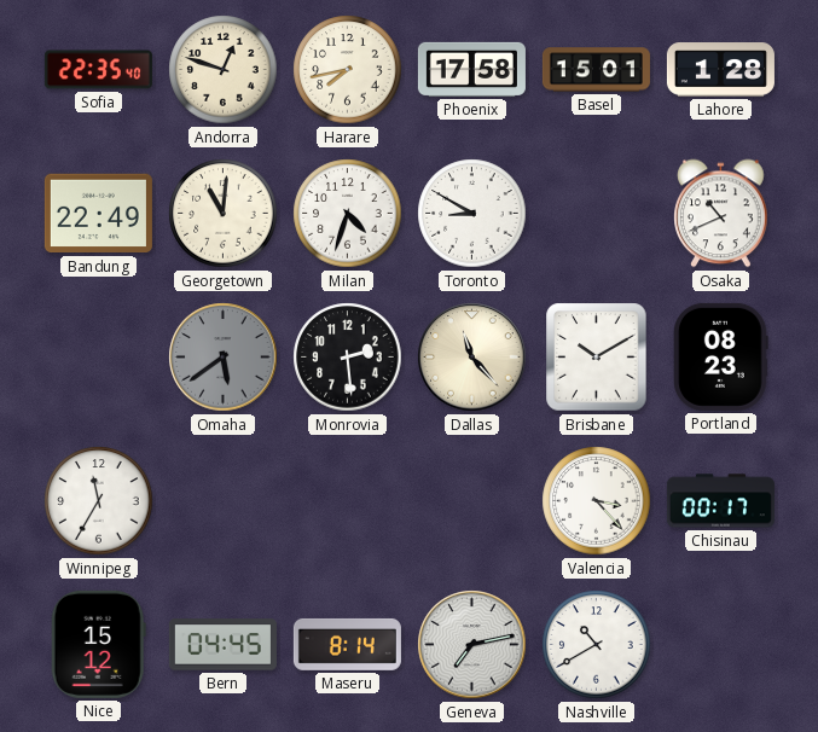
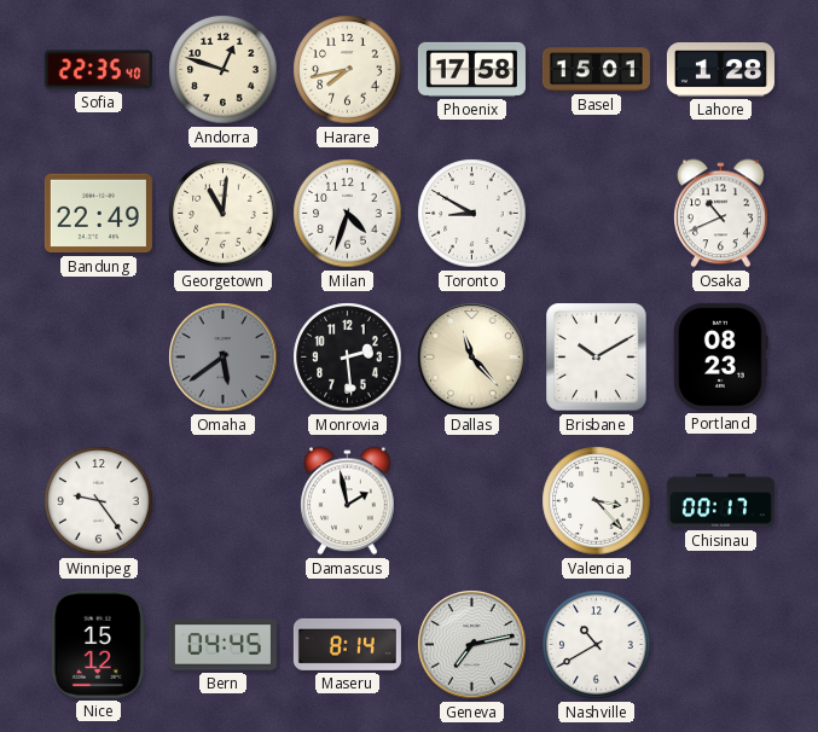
Winnipeg: 11:35 -> 9:24
Damascus: none -> 1:58
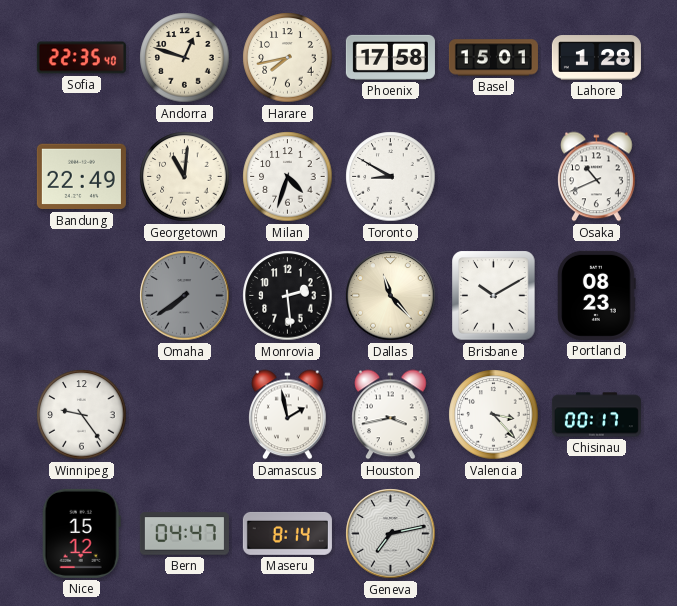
Omaha: 5:39 -> 7:39
Houston: none -> 3:43
Bern: 04:45 -> 04:47
Nashville: 10:40 -> none
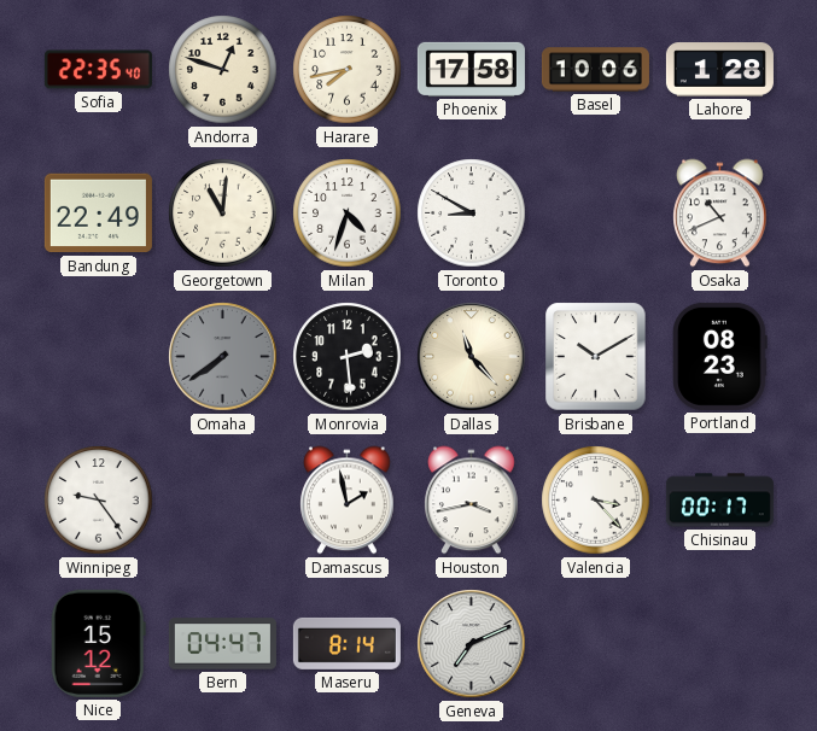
Basel: 15:01 -> 10:06
Geneva: 7:13 -> 7:11
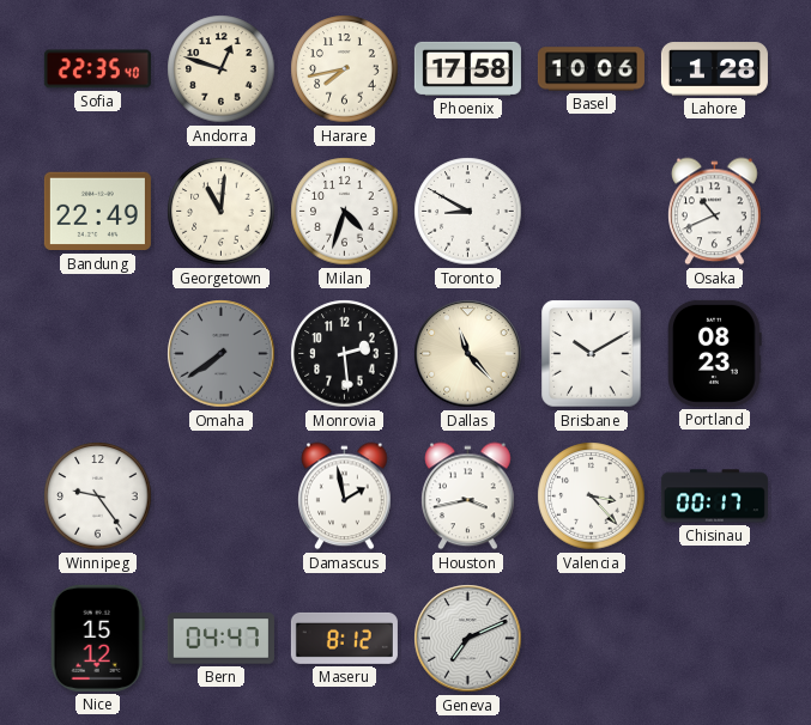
Maseru: 8:14 -> 8:12
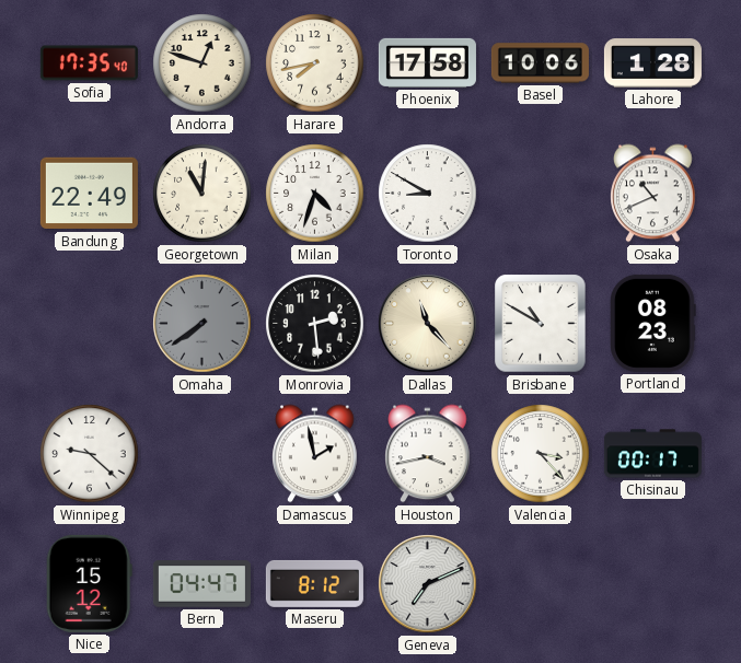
Sofia: 22:35 -> 17:35
Brisbane: 10:10 -> 10:50
Winnipeg: 9:24 -> 9:22
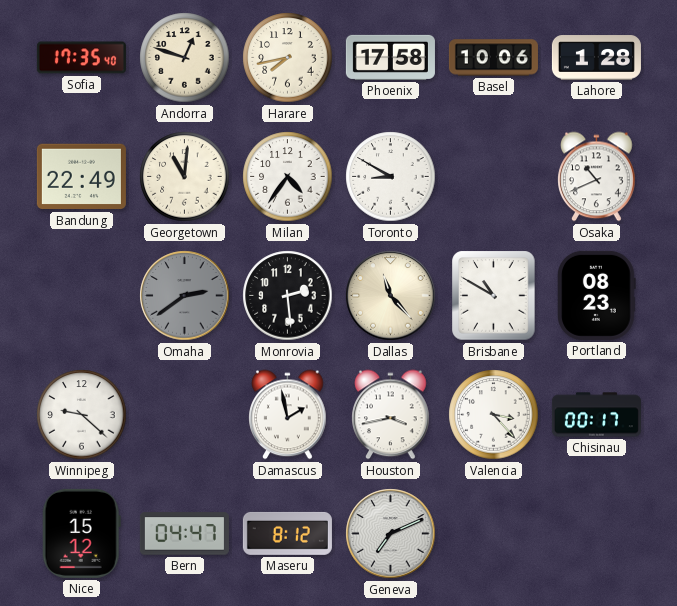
Milan: 4:33 -> 4:36
Omaha: 7:39 -> 2:39
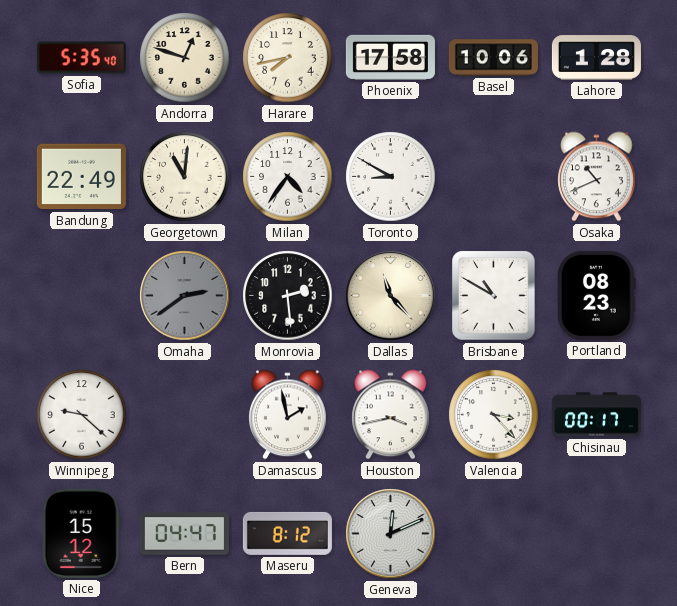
Sofia: 17:35 -> 5:35
Geneva: 7:11 -> 12:11
